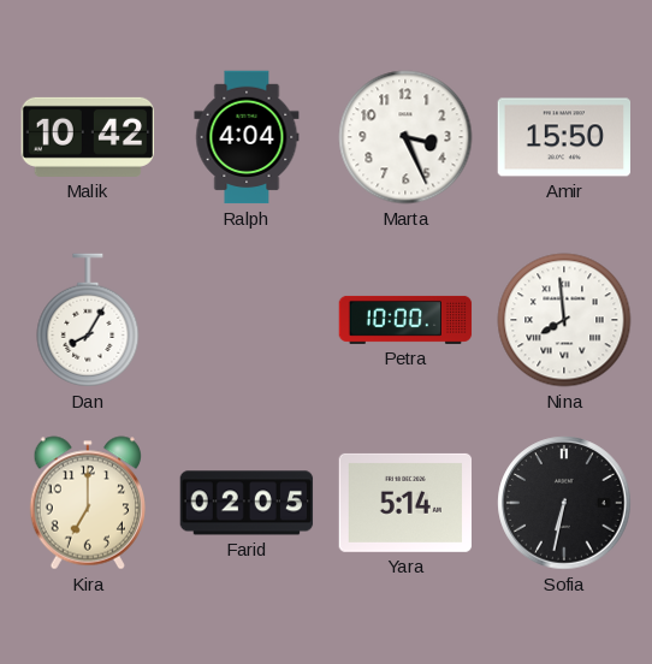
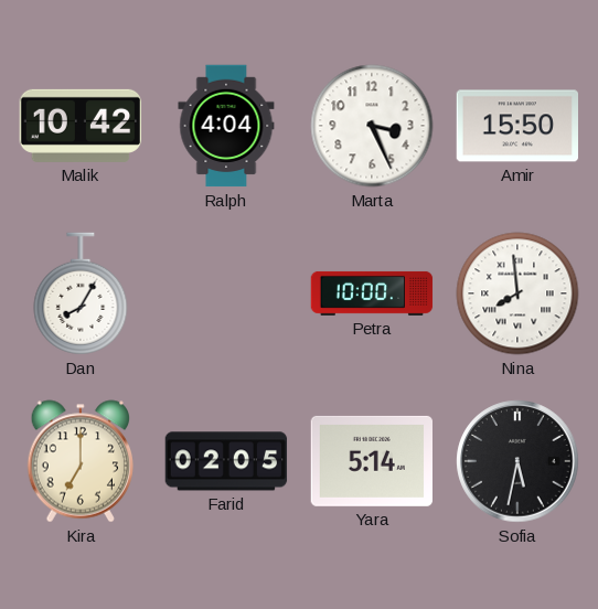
Sofia: 6:32 -> 5:32
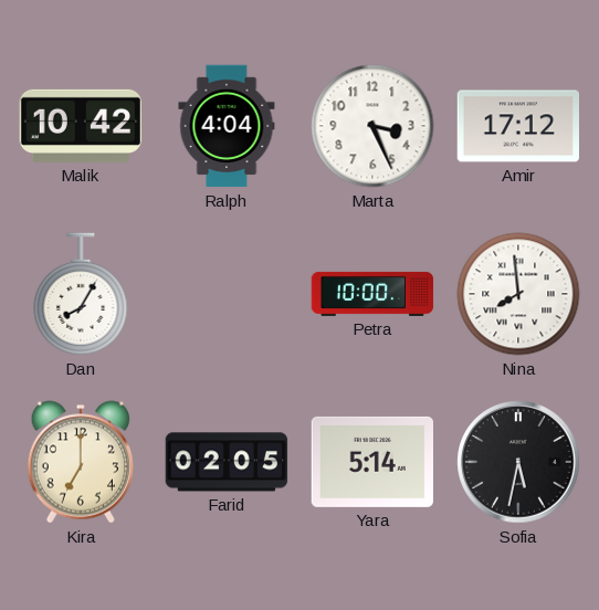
Amir: 15:50 -> 17:12
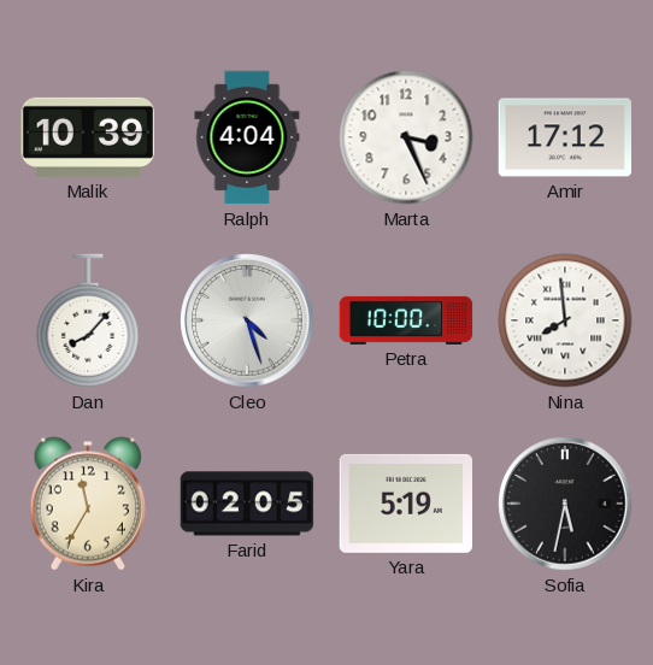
Malik: 10:42 -> 10:39
Dan: 8:05 -> 8:07
Cleo: none -> 4:27
Kira: 7:00 -> 11:35
Yara: 5:14 -> 5:19
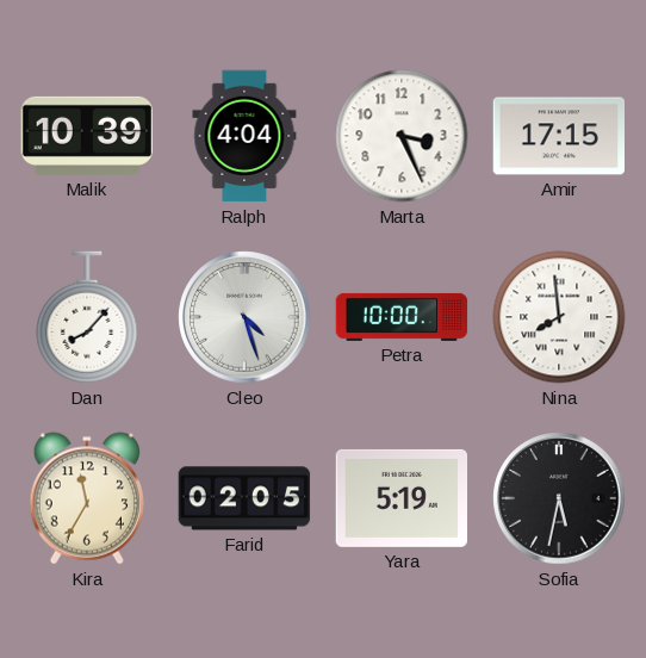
Amir: 17:12 -> 17:15
